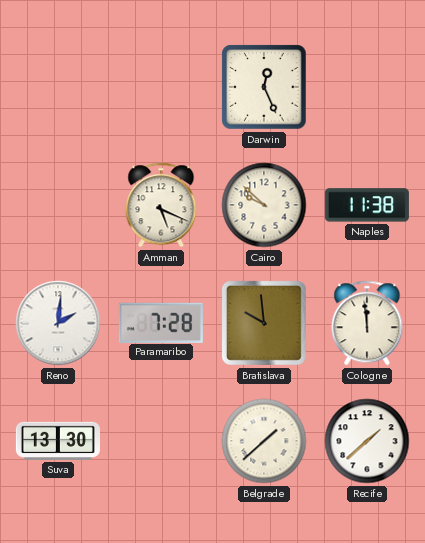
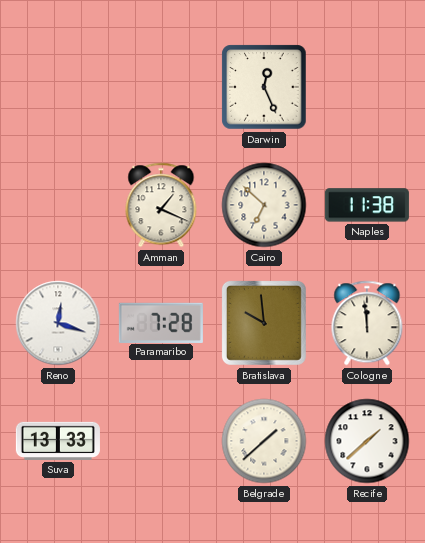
Amman: 5:19 -> 1:19
Cairo: 9:52 -> 6:52
Reno: 2:01 -> 12:18
Suva: 13:30 -> 13:33
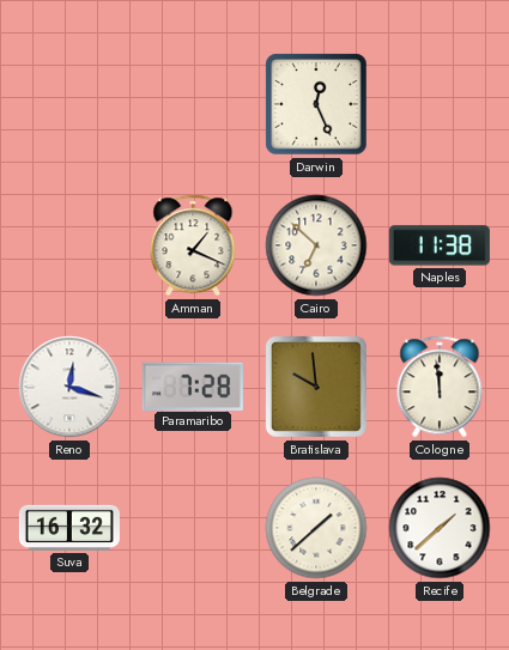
Suva: 13:33 -> 16:32
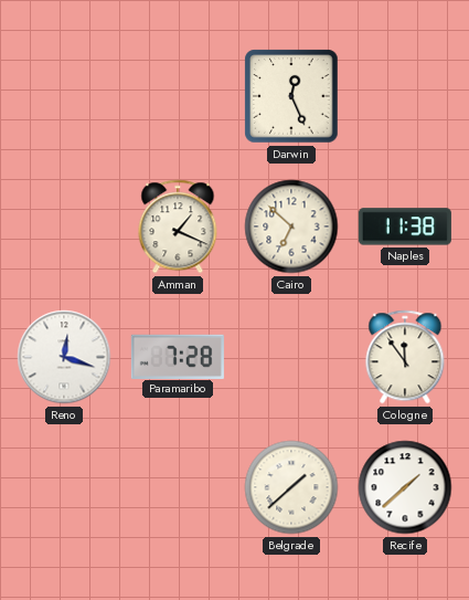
Bratislava: 9:59 -> none
Cologne: 11:59 -> 11:54
Suva: 16:32 -> none
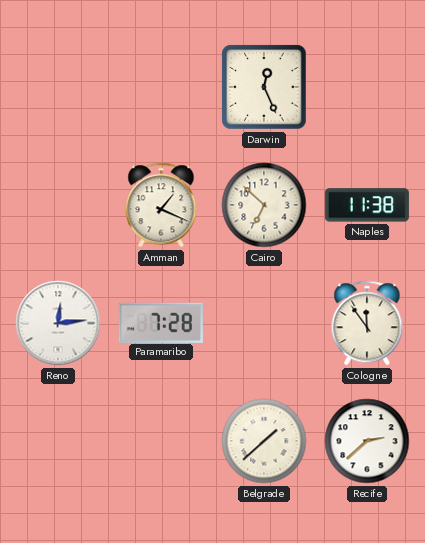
Reno: 12:18 -> 12:14
Recife: 1:38 -> 2:38
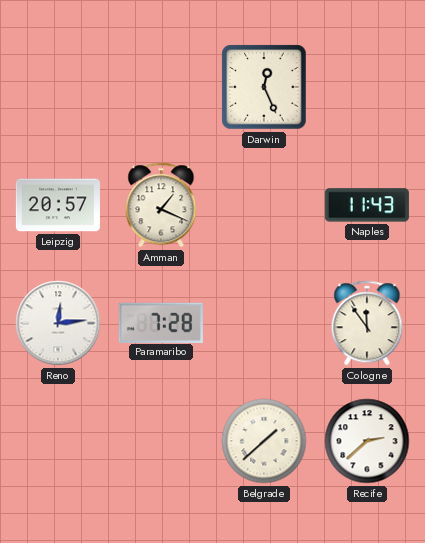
Leipzig: none -> 20:57
Cairo: 6:52 -> none
Naples: 11:38 -> 11:43
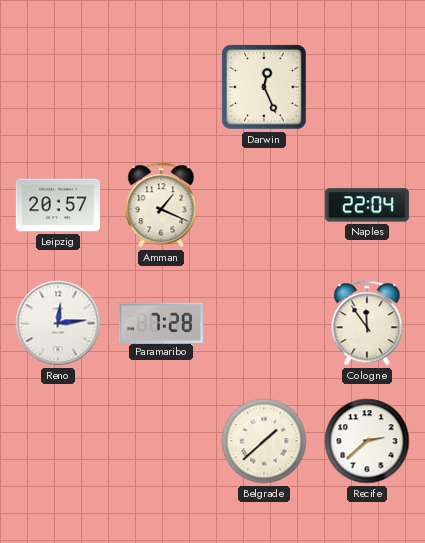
Naples: 11:43 -> 22:04
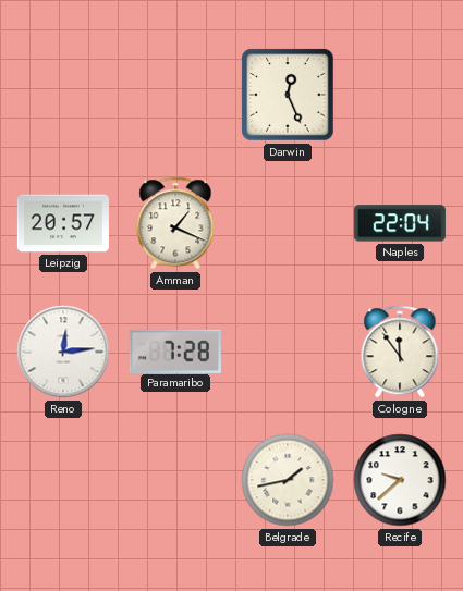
Belgrade: 1:38 -> 1:43
Recife: 2:38 -> 9:38
